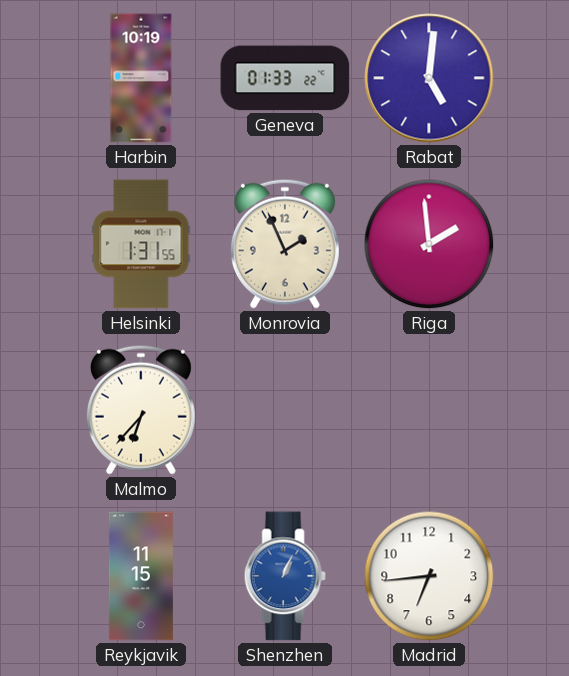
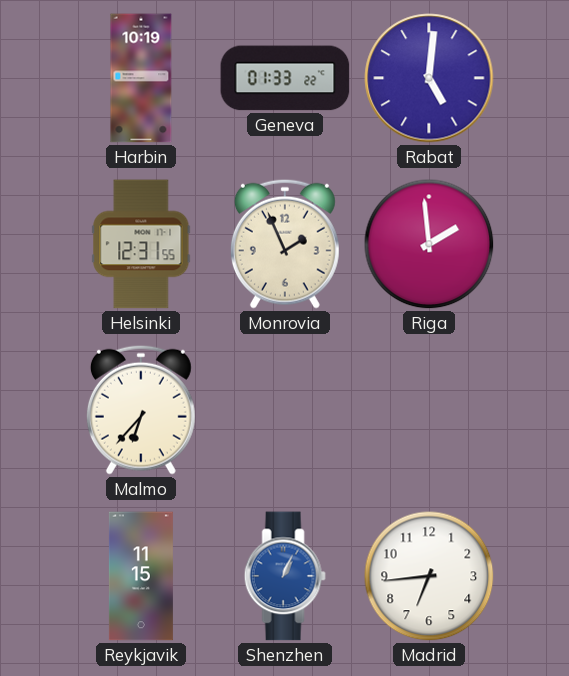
Helsinki: 1:31 -> 12:31
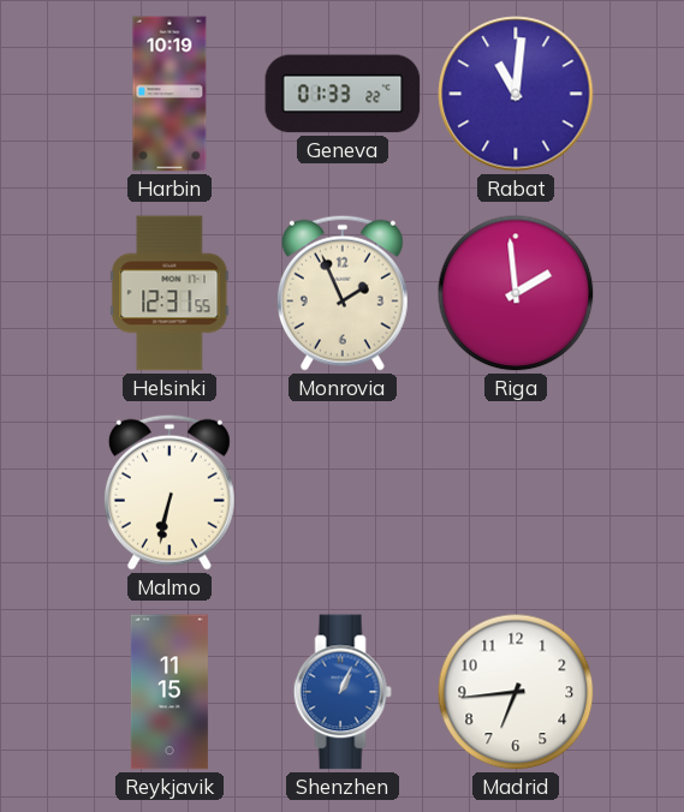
Rabat: 5:01 -> 11:01
Malmo: 6:37 -> 6:32
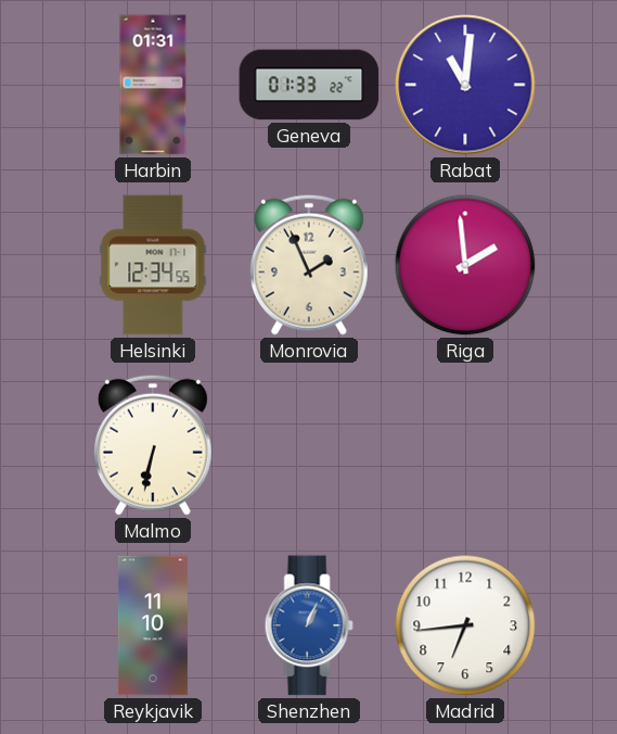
Harbin: 10:19 -> 01:31
Helsinki: 12:31 -> 12:34
Reykjavik: 11:15 -> 11:10
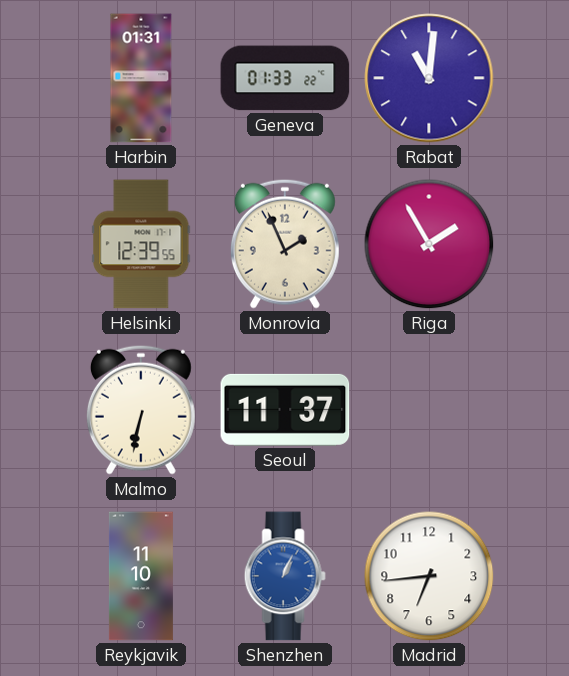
Helsinki: 12:34 -> 12:39
Riga: 1:59 -> 1:55
Seoul: none -> 11:37
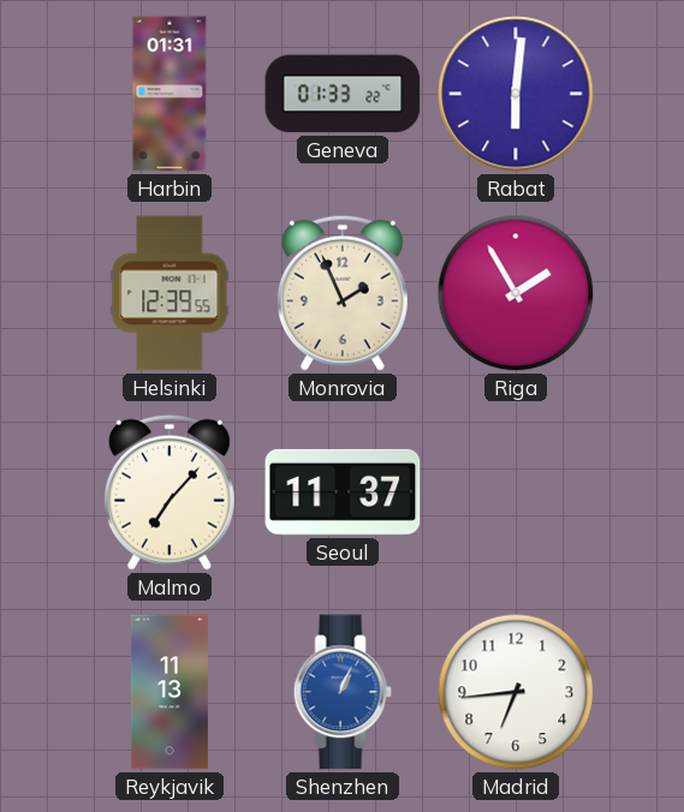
Rabat: 11:01 -> 6:01
Malmo: 6:32 -> 7:07
Reykjavik: 11:10 -> 11:13
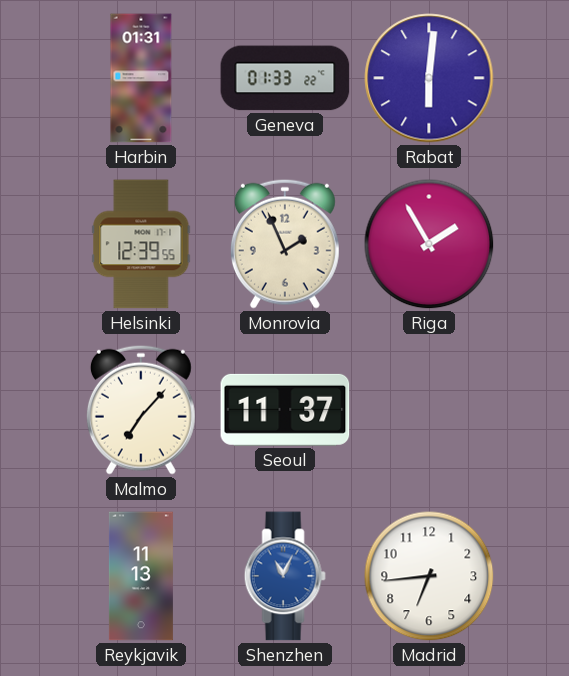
Shenzhen: 1:04 -> 11:04
